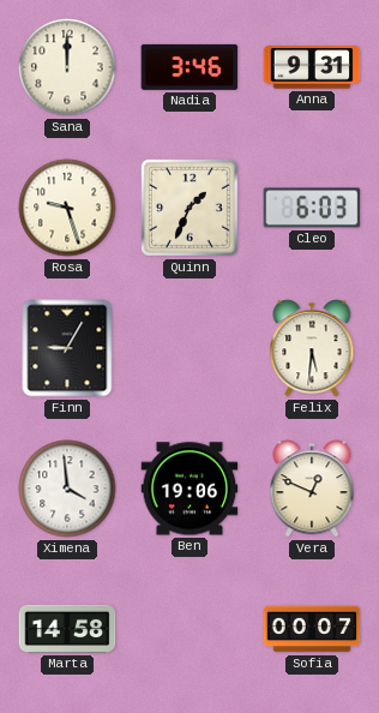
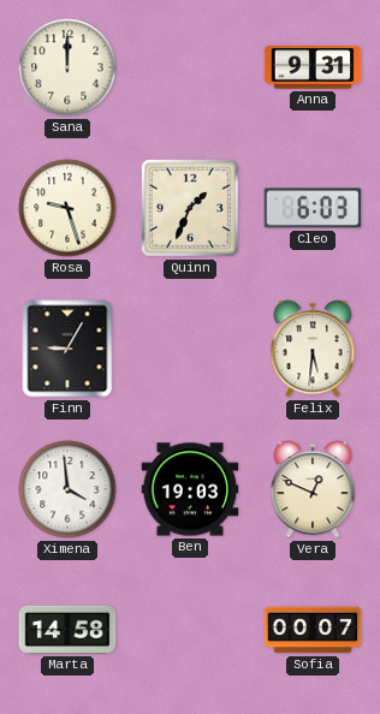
Nadia: 3:46 -> none
Ben: 19:06 -> 19:03
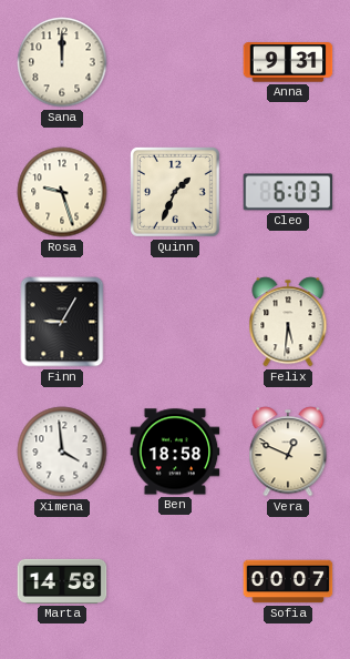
Ben: 19:03 -> 18:58
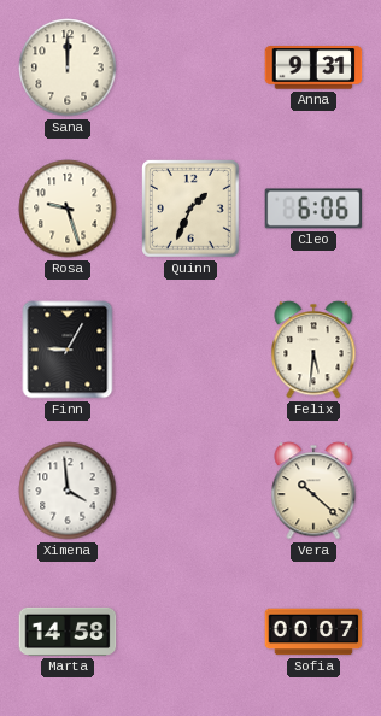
Cleo: 6:03 -> 6:06
Ben: 18:58 -> none
Vera: 12:49 -> 10:22
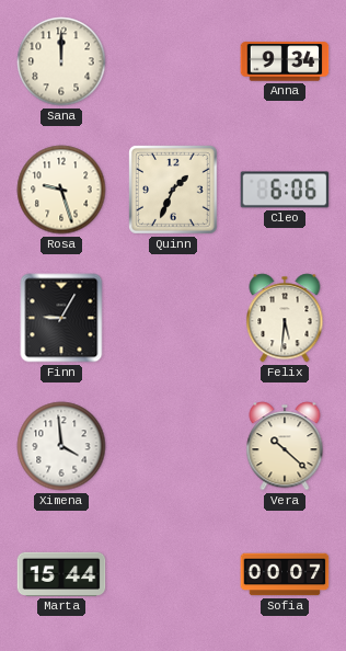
Anna: 9:31 -> 9:34
Marta: 14:58 -> 15:44
